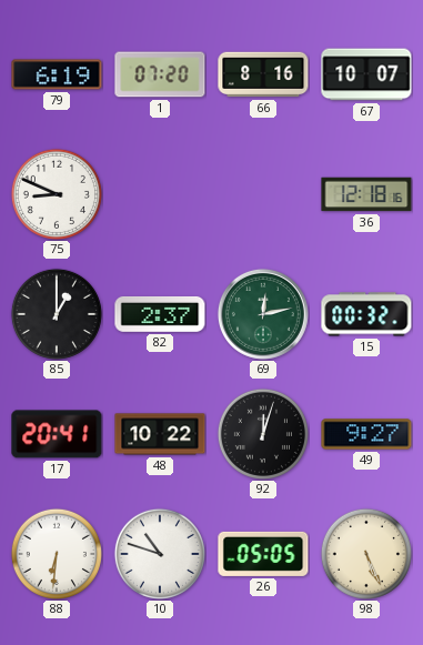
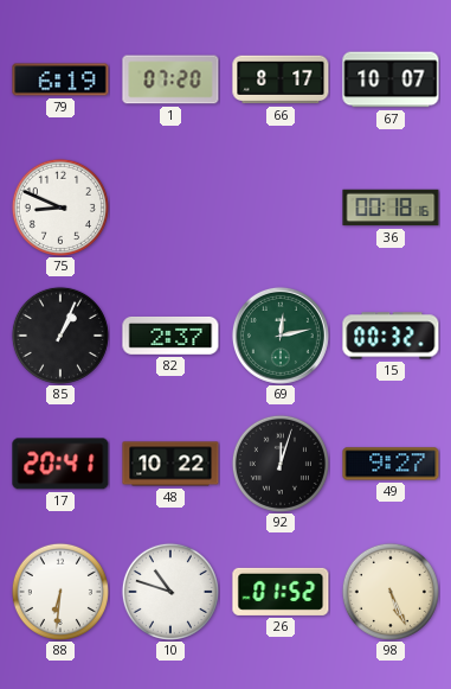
66: 8:16 -> 8:17
36: 12:18 -> 00:18
85: 1:00 -> 1:04
26: 05:05 -> 01:52
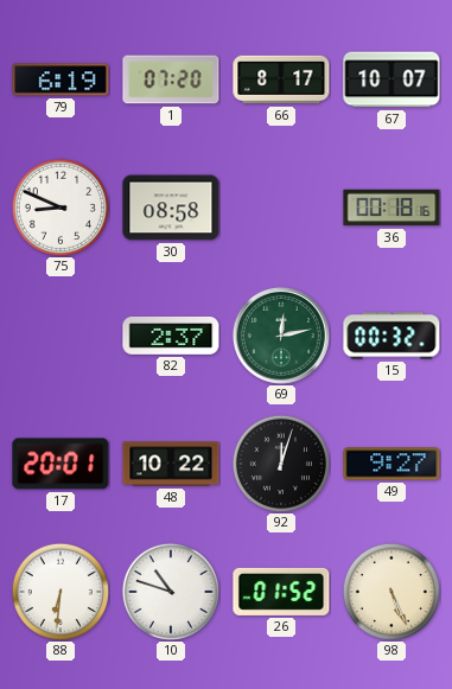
30: none -> 08:58
85: 1:04 -> none
17: 20:41 -> 20:01
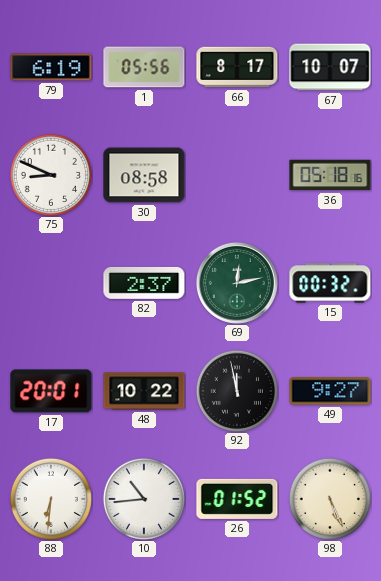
1: 07:20 -> 05:56
36: 00:18 -> 05:18
92: 12:03 -> 11:58
10: 10:48 -> 10:44
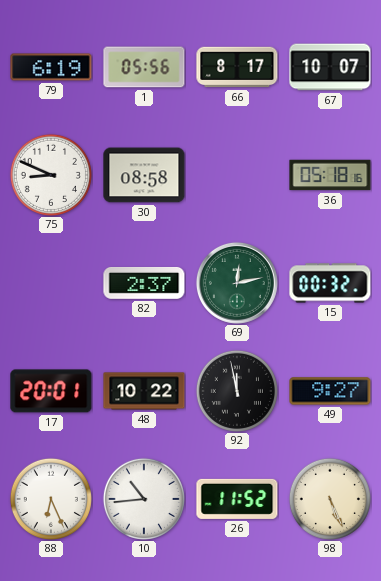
88: 6:31 -> 6:26
26: 01:52 -> 11:52
